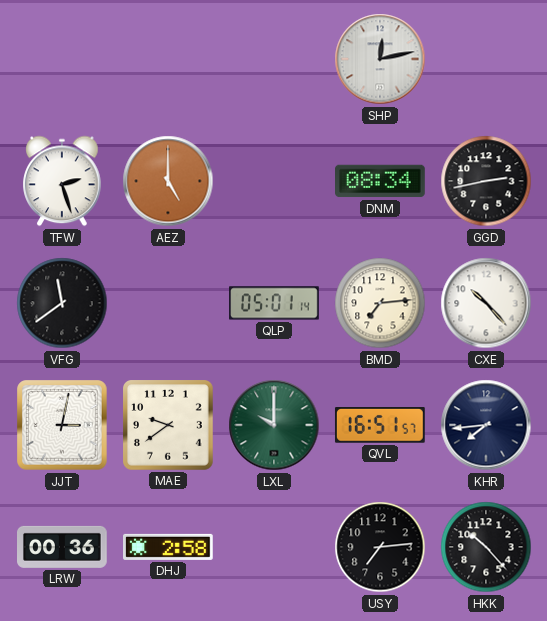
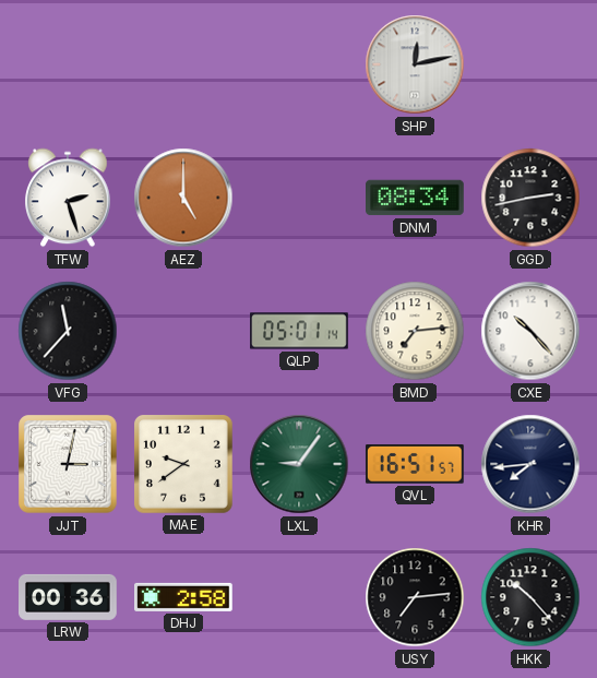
VFG: 11:39 -> 11:37
LXL: 10:00 -> 9:06
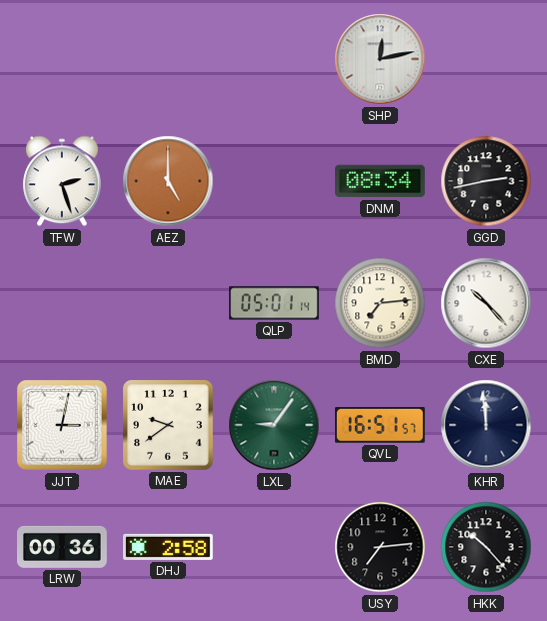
VFG: 11:37 -> none
KHR: 7:44 -> 11:59
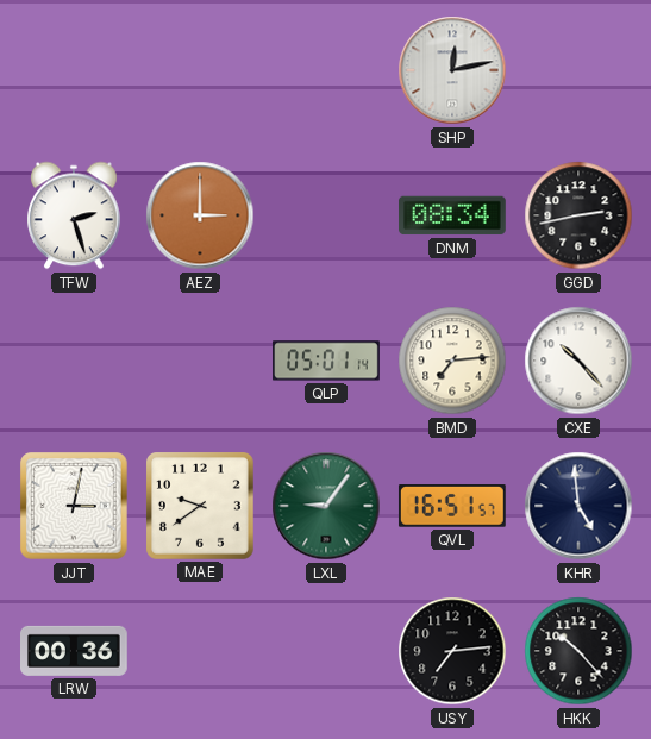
AEZ: 5:00 -> 3:00
KHR: 11:59 -> 4:59
DHJ: 2:58 -> none
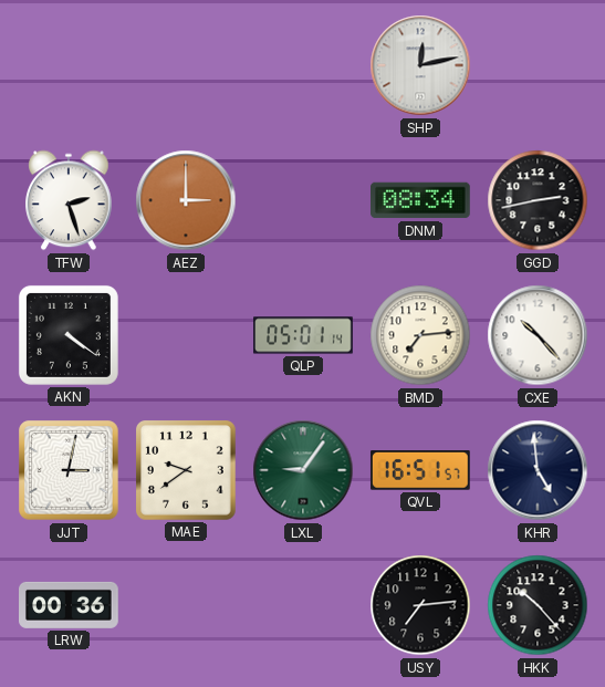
AKN: none -> 4:21
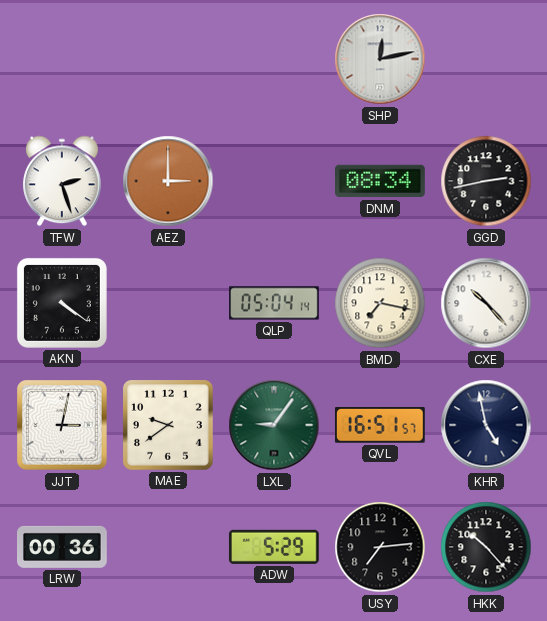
QLP: 05:01 -> 05:04
BMD: 7:14 -> 7:17
KHR: 4:59 -> 4:58
ADW: none -> 5:29
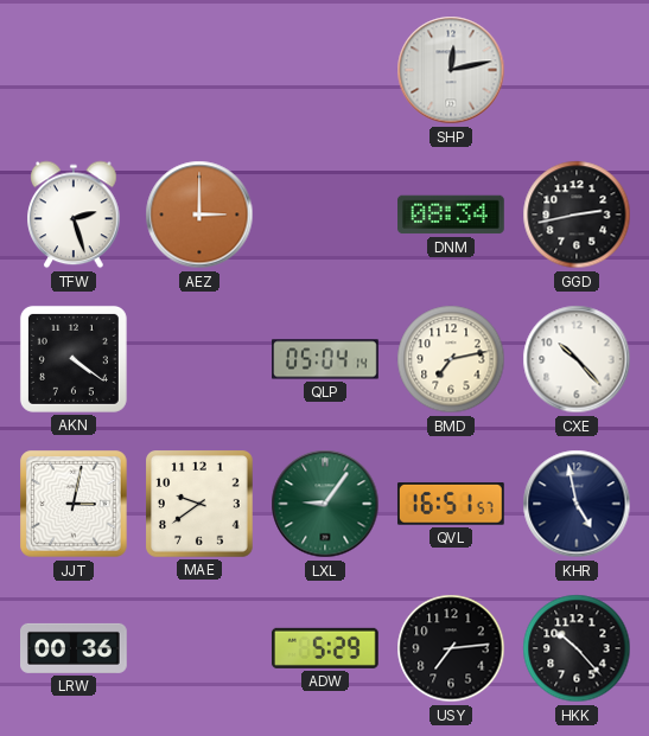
BMD: 7:17 -> 7:13
